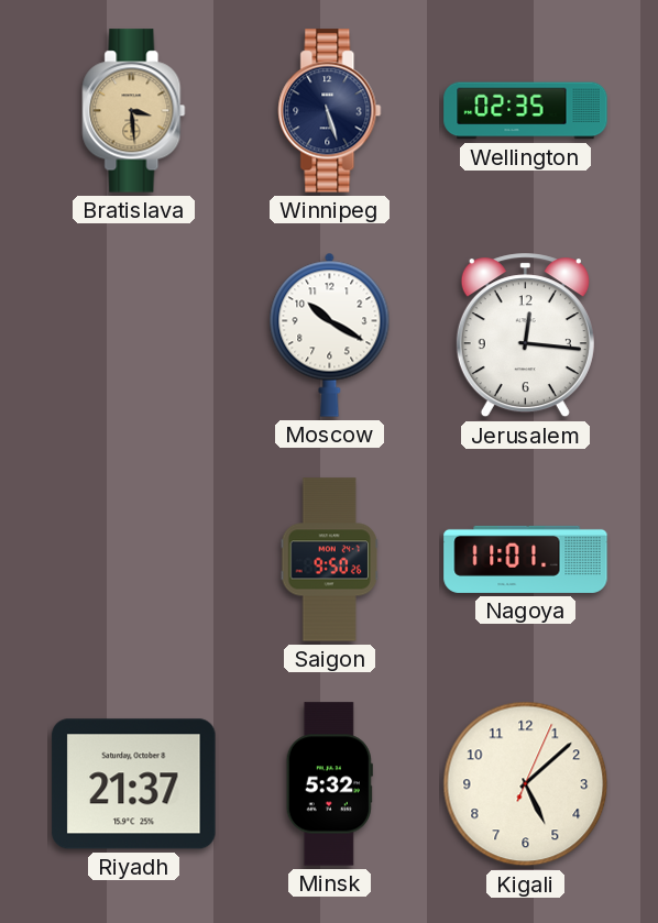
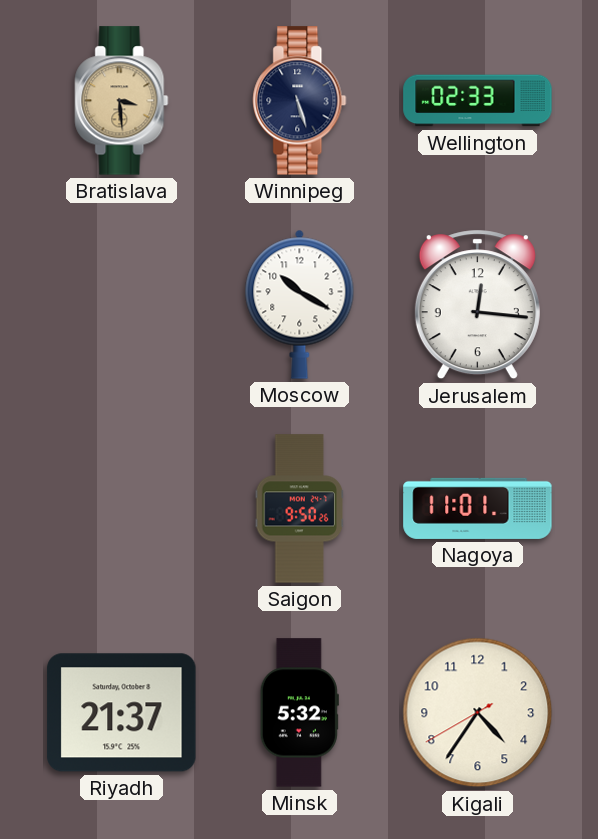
Wellington: 02:35 -> 02:33
Kigali: 5:08 -> 4:35
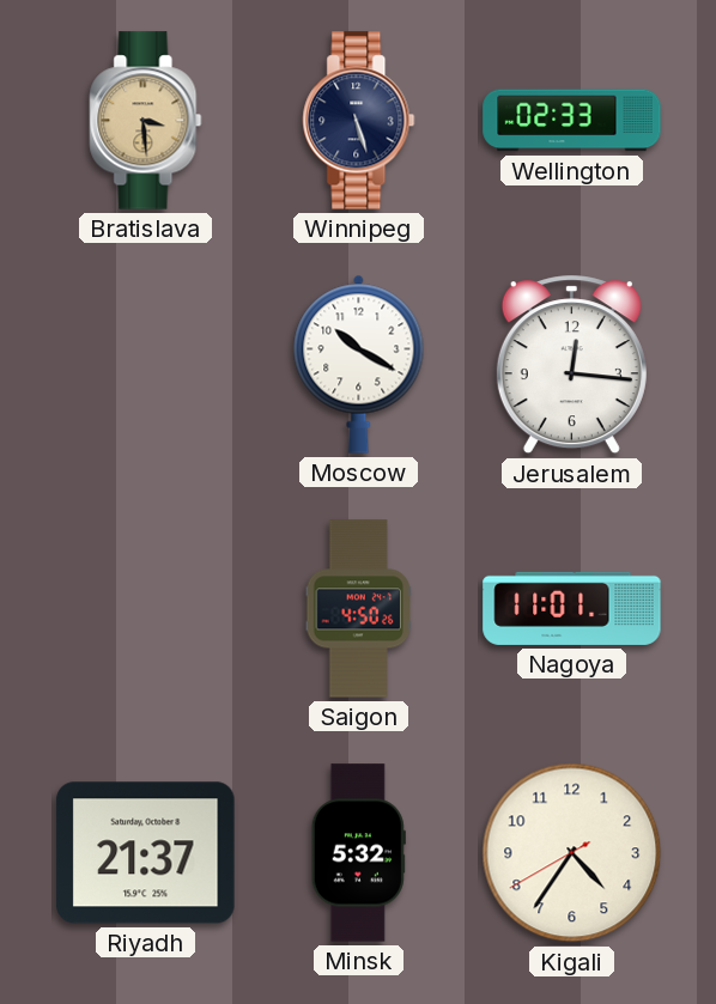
Saigon: 9:50 -> 4:50
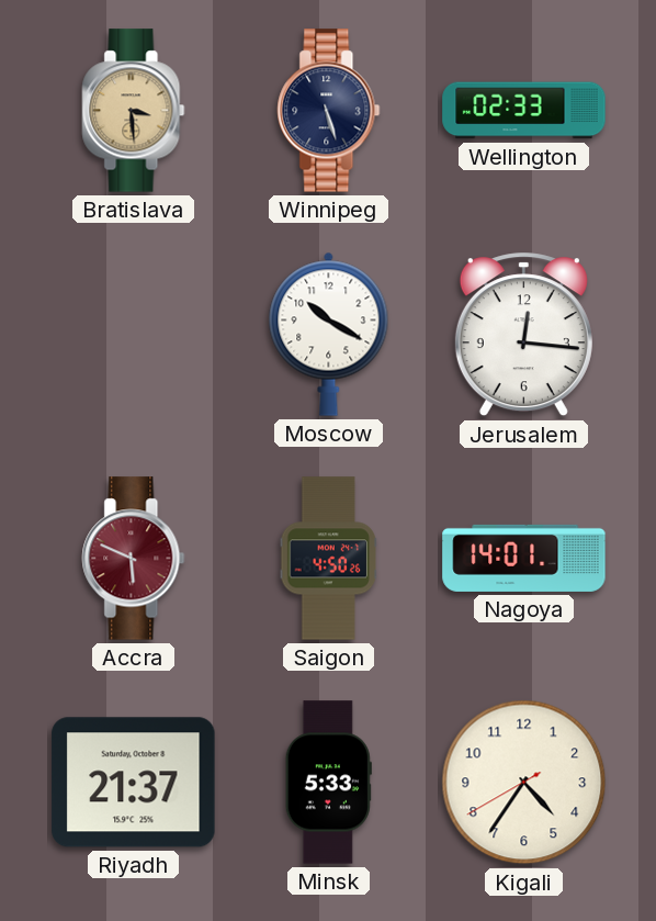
Accra: none -> 5:49
Nagoya: 11:01 -> 14:01
Minsk: 5:32 -> 5:33
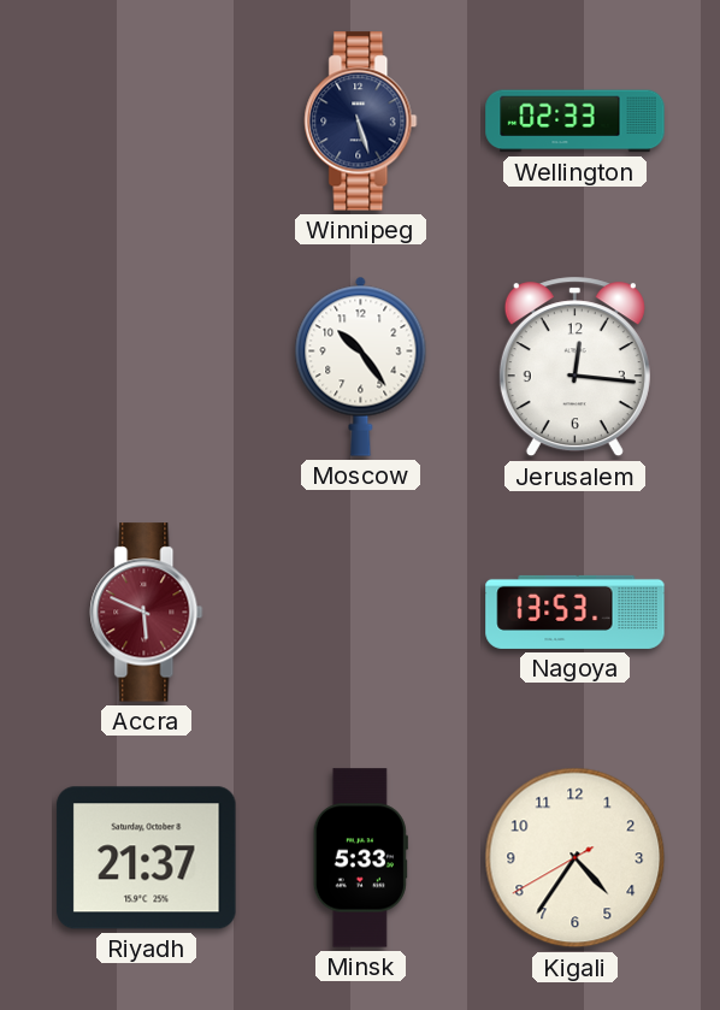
Bratislava: 3:29 -> none
Moscow: 10:20 -> 10:24
Saigon: 4:50 -> none
Nagoya: 14:01 -> 13:53
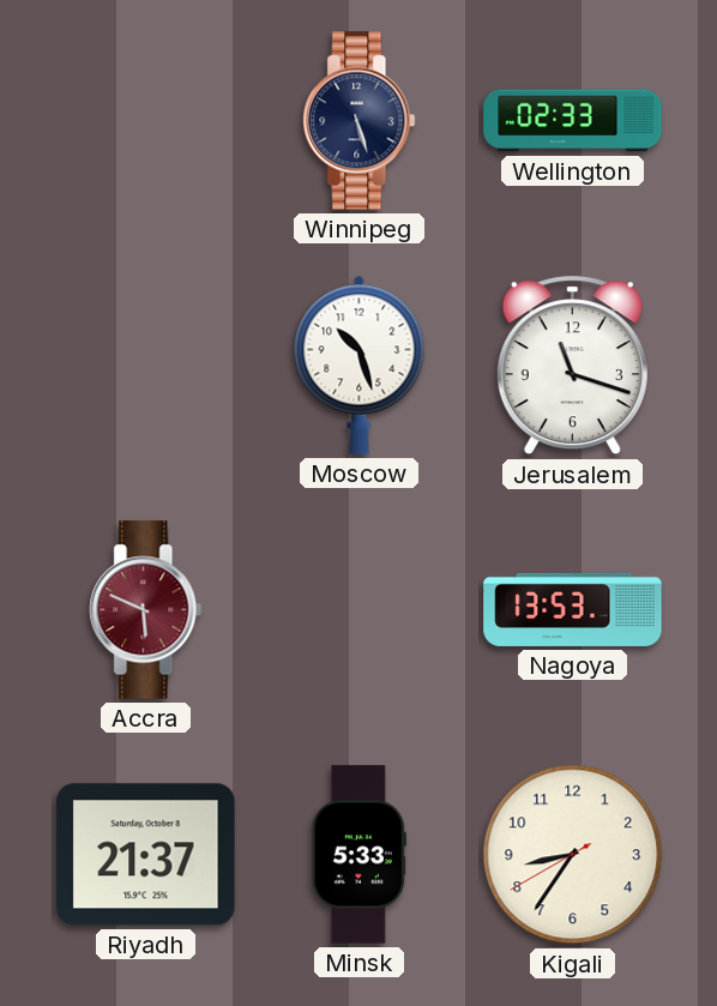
Moscow: 10:24 -> 10:27
Jerusalem: 12:16 -> 11:18
Kigali: 4:35 -> 8:35
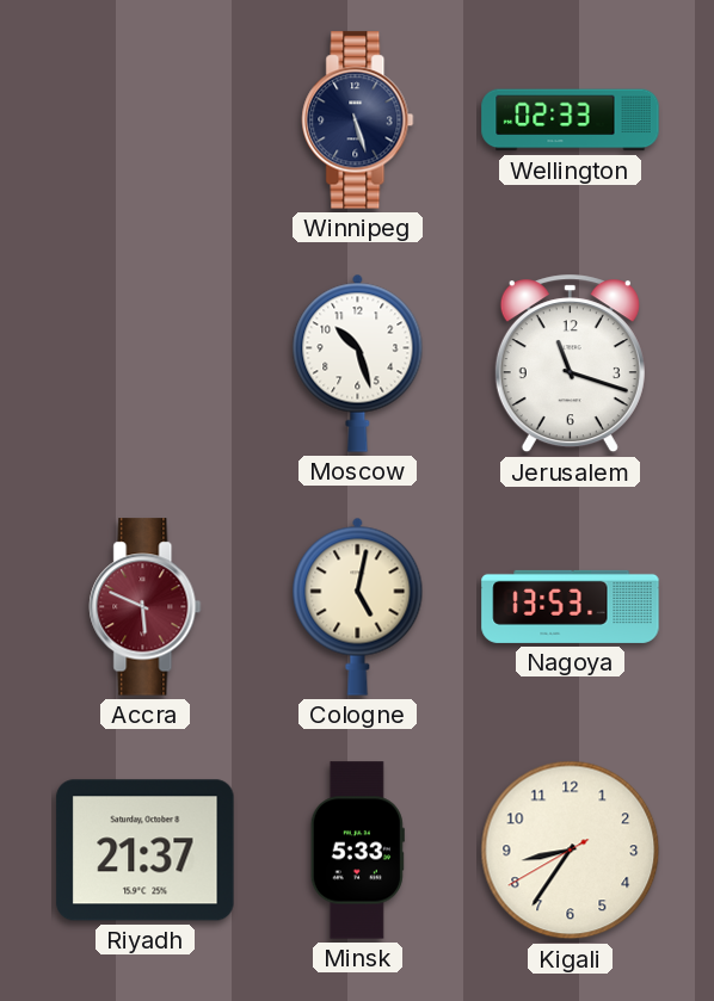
Cologne: none -> 5:02
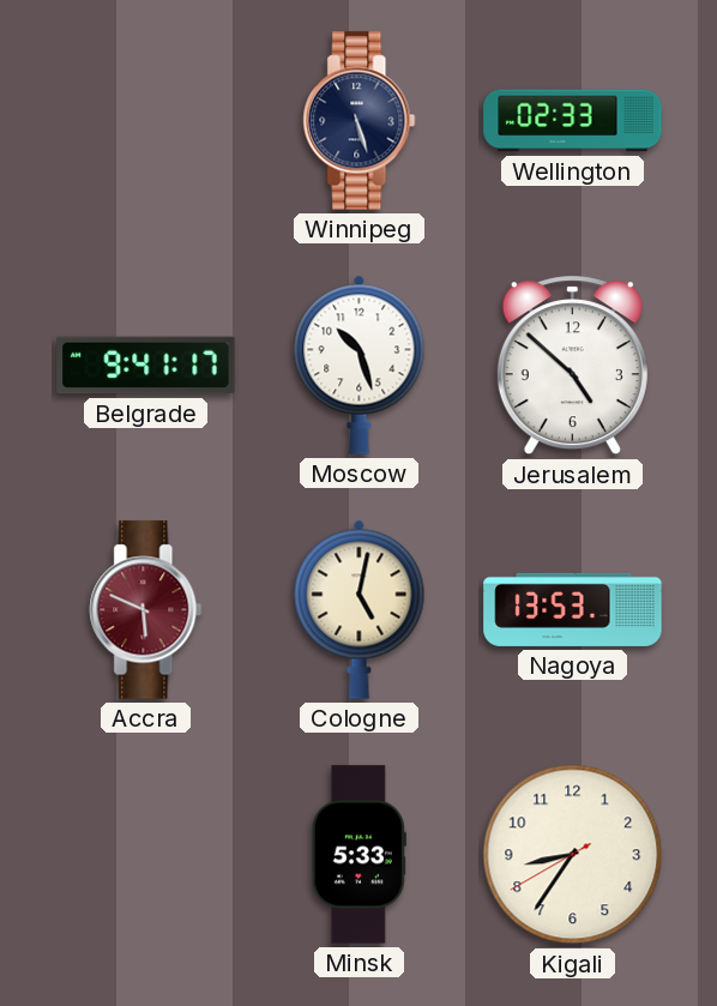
Belgrade: none -> 9:41
Jerusalem: 11:18 -> 4:52
Riyadh: 21:37 -> none
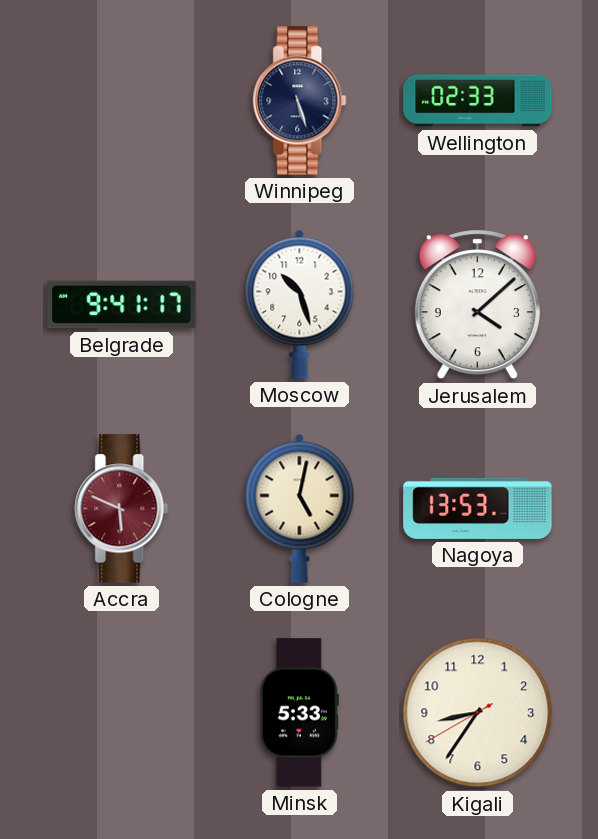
Jerusalem: 4:52 -> 4:08
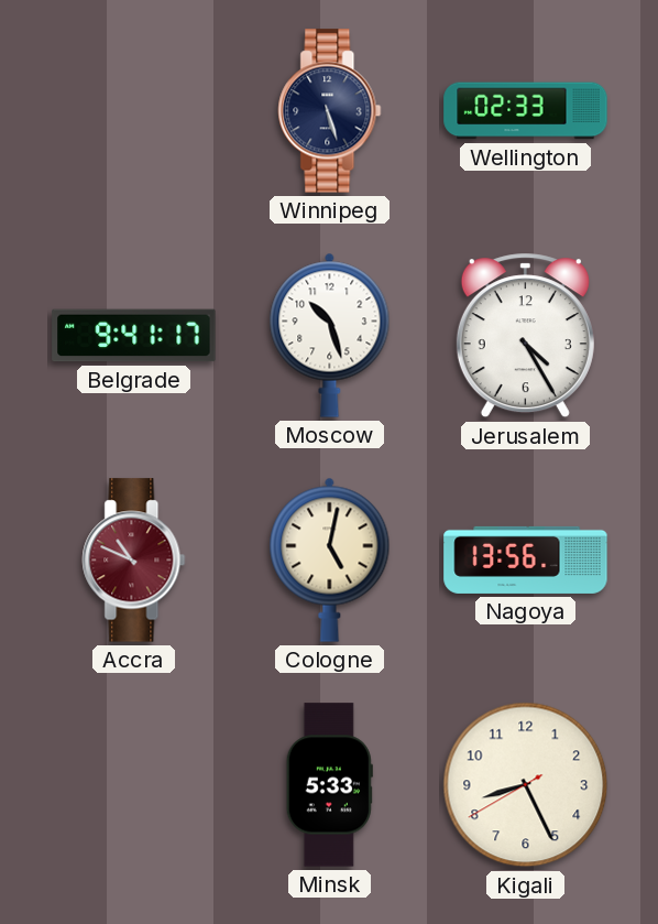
Jerusalem: 4:08 -> 4:25
Accra: 5:49 -> 10:49
Nagoya: 13:53 -> 13:56
Kigali: 8:35 -> 8:25
